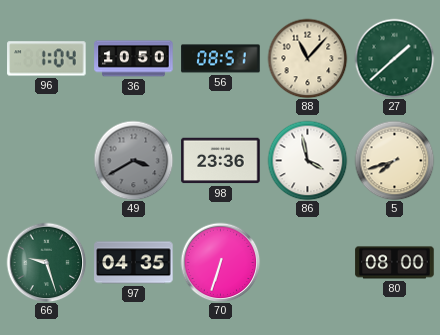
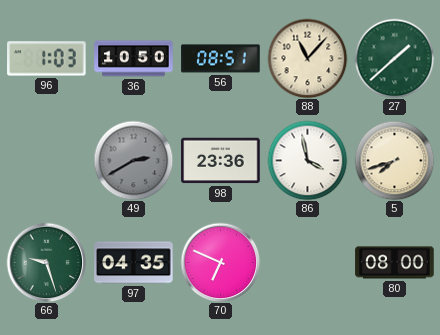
96: 1:04 -> 1:03
49: 3:40 -> 2:40
70: 6:33 -> 6:49
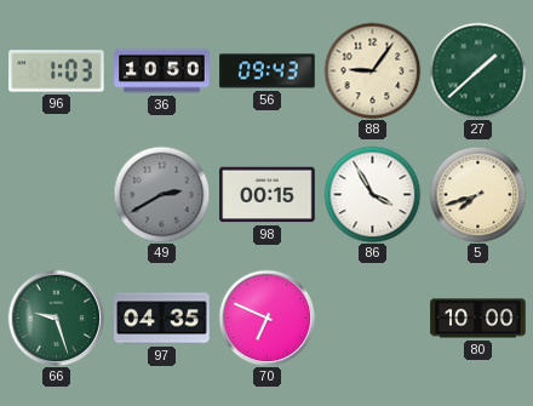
56: 08:51 -> 09:43
88: 11:07 -> 9:06
98: 23:36 -> 00:15
86: 3:58 -> 3:55
80: 08:00 -> 10:00
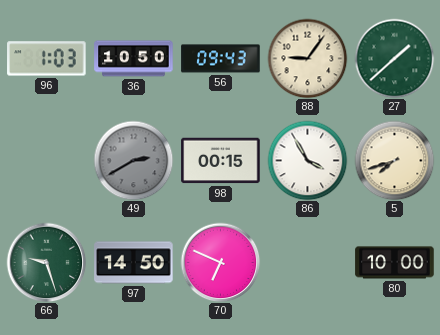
97: 04:35 -> 14:50
